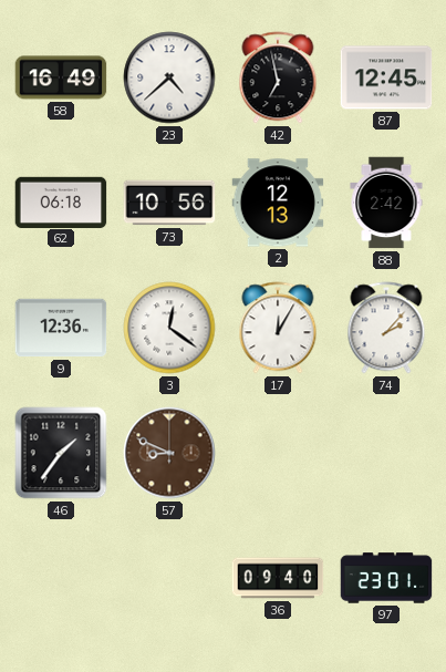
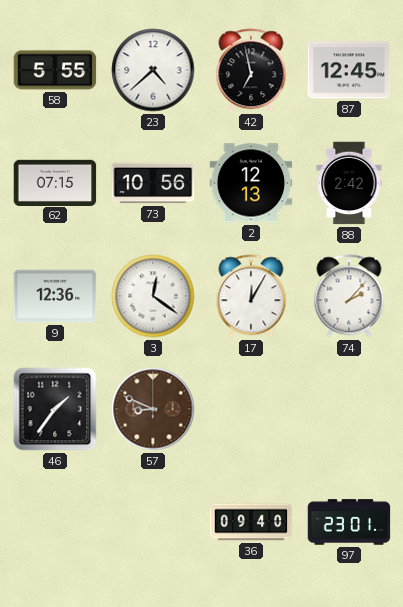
58: 16:49 -> 5:55
62: 06:18 -> 07:15
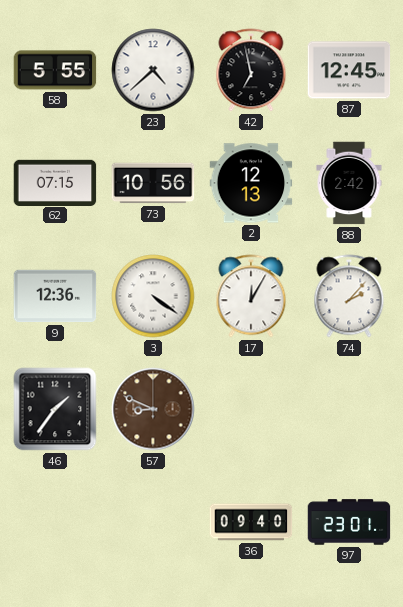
3: 12:21 -> 4:21
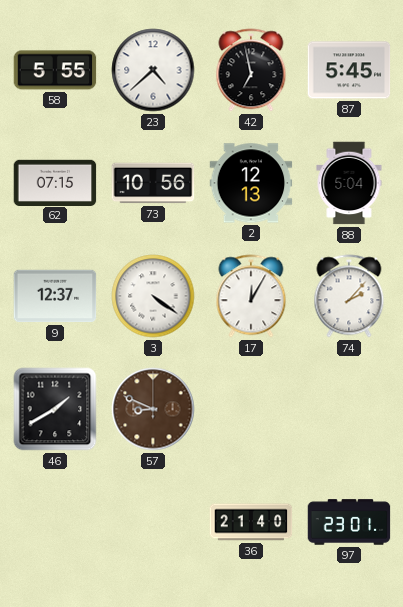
87: 12:45 -> 5:45
88: 2:42 -> 5:04
9: 12:36 -> 12:37
46: 1:36 -> 1:40
36: 09:40 -> 21:40
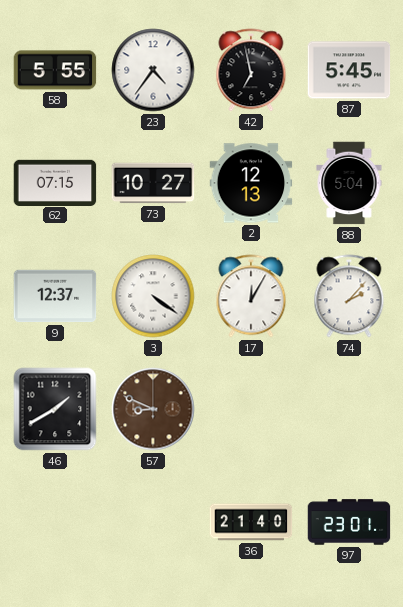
23: 4:38 -> 4:36
73: 10:56 -> 10:27
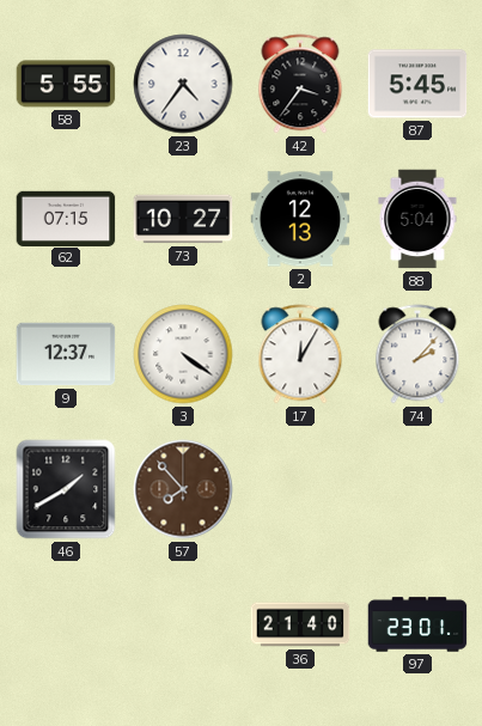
42: 6:58 -> 3:36
57: 8:49 -> 7:53
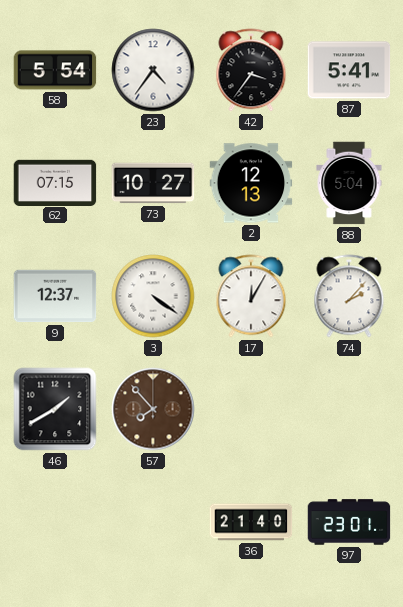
58: 5:55 -> 5:54
87: 5:45 -> 5:41
